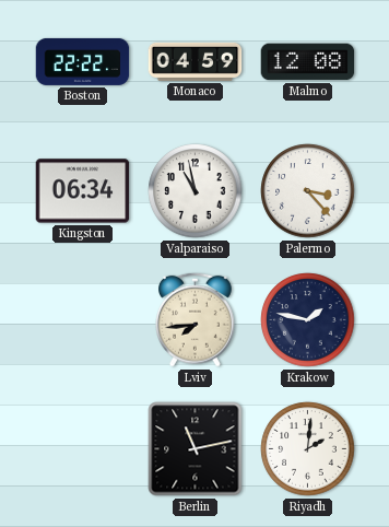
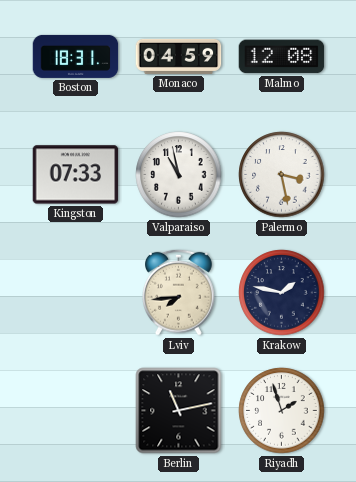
Boston: 22:22 -> 18:31
Kingston: 06:34 -> 07:33
Palermo: 3:23 -> 3:28
Riyadh: 2:01 -> 1:57
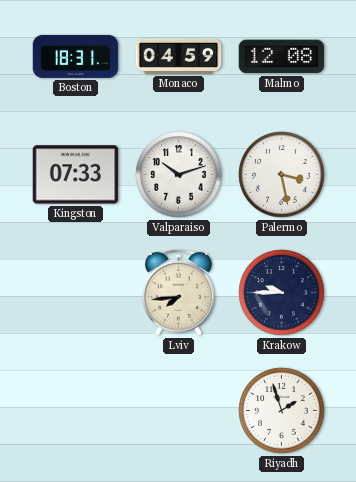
Valparaiso: 10:58 -> 10:12
Krakow: 1:47 -> 9:45
Berlin: 11:13 -> none
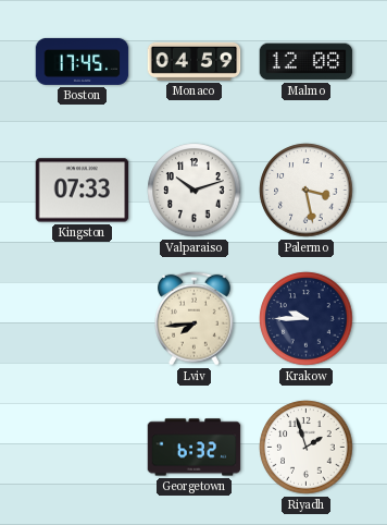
Boston: 18:31 -> 17:45
Georgetown: none -> 6:32
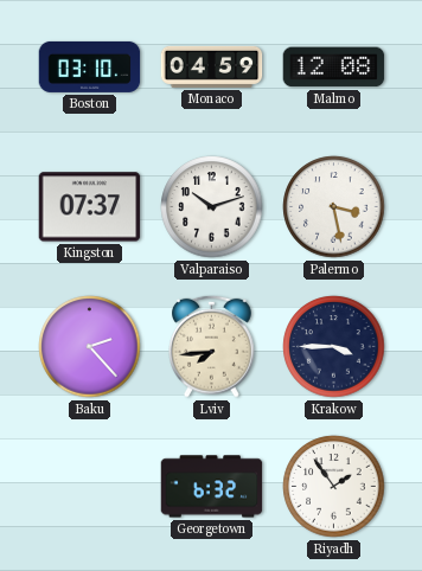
Boston: 17:45 -> 03:10
Kingston: 07:33 -> 07:37
Baku: none -> 2:23
Krakow: 9:45 -> 3:45
Riyadh: 1:57 -> 1:54
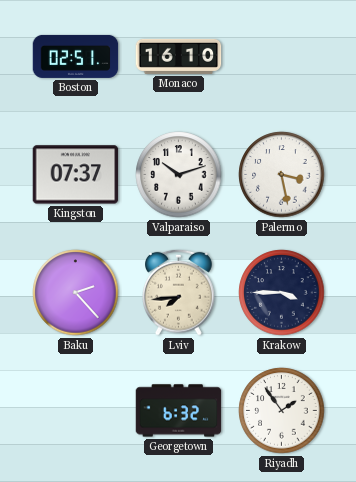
Boston: 03:10 -> 02:51
Monaco: 04:59 -> 16:10
Malmo: 12:08 -> none
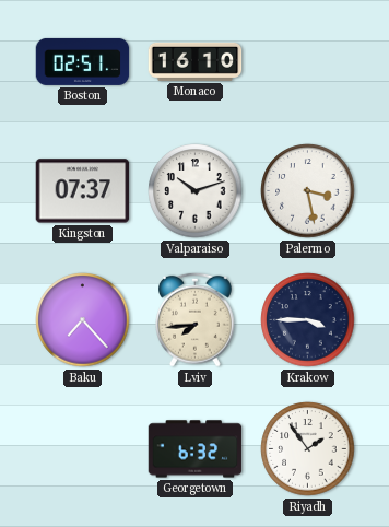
Baku: 2:23 -> 7:23
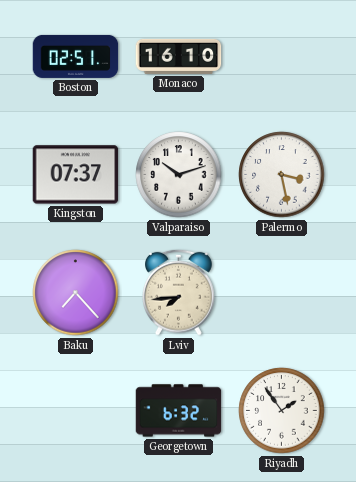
Krakow: 3:45 -> none
